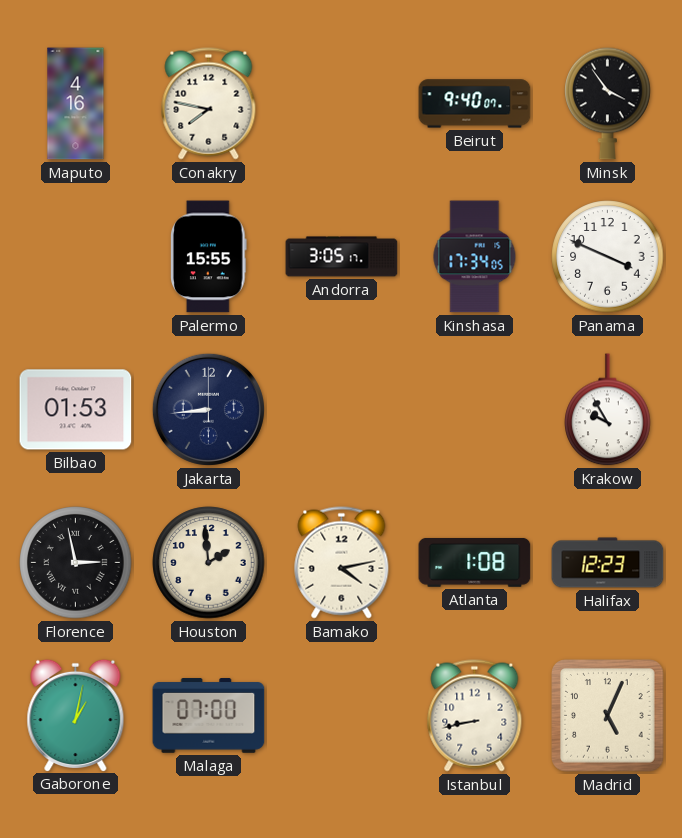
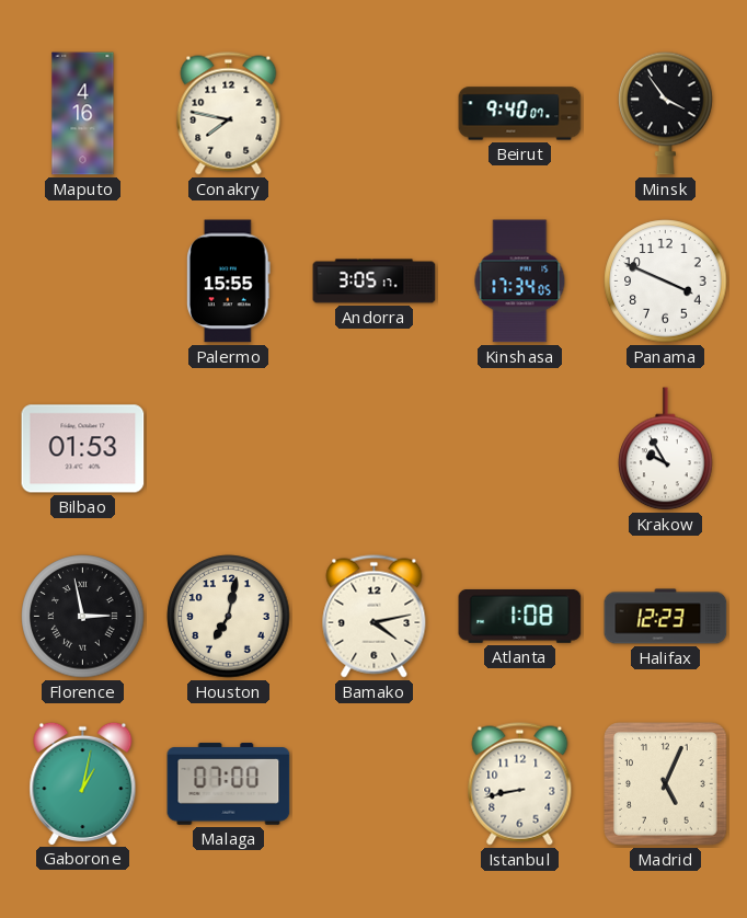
Jakarta: 8:44 -> none
Houston: 1:59 -> 7:02
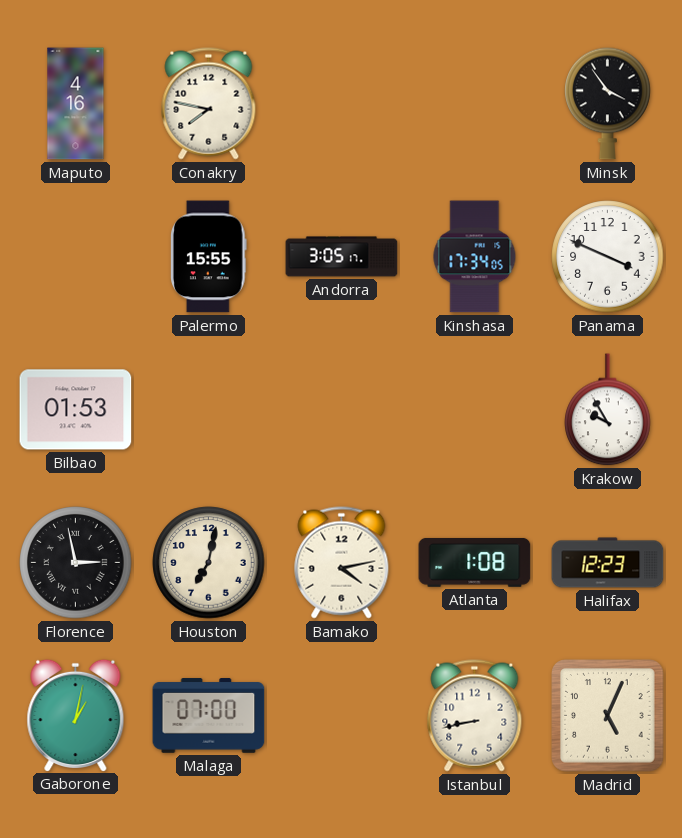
Beirut: 9:40 -> none
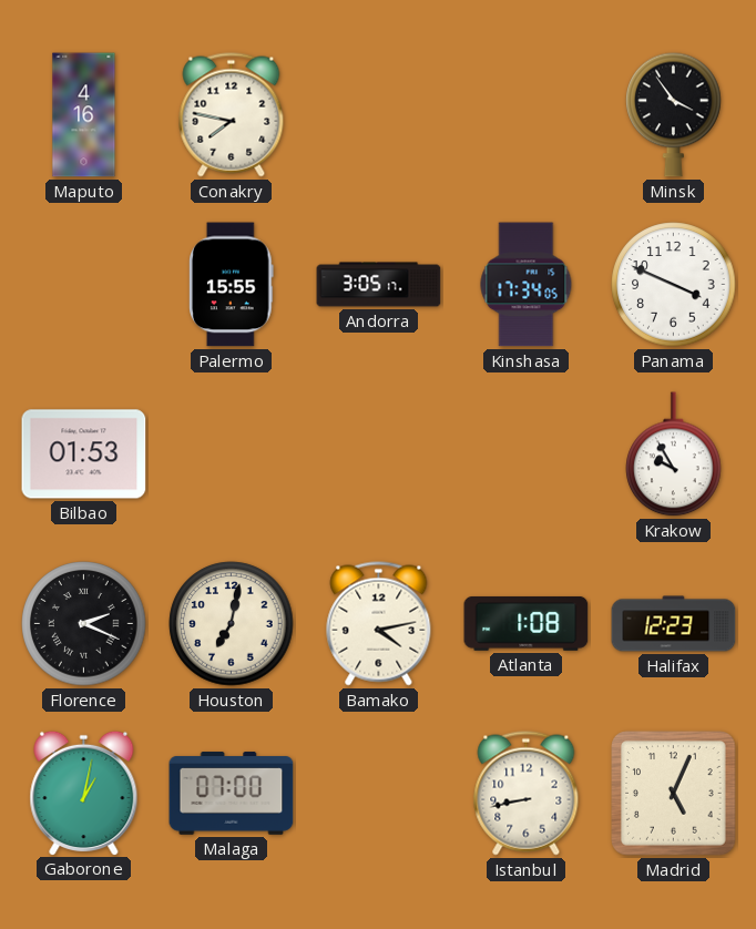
Florence: 2:58 -> 2:19
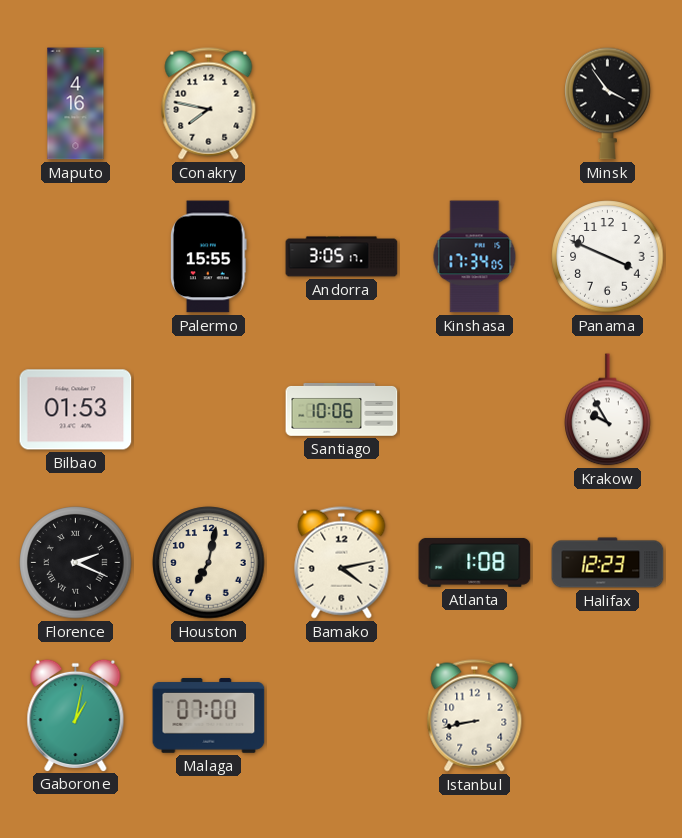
Santiago: none -> 10:06
Madrid: 5:04 -> none
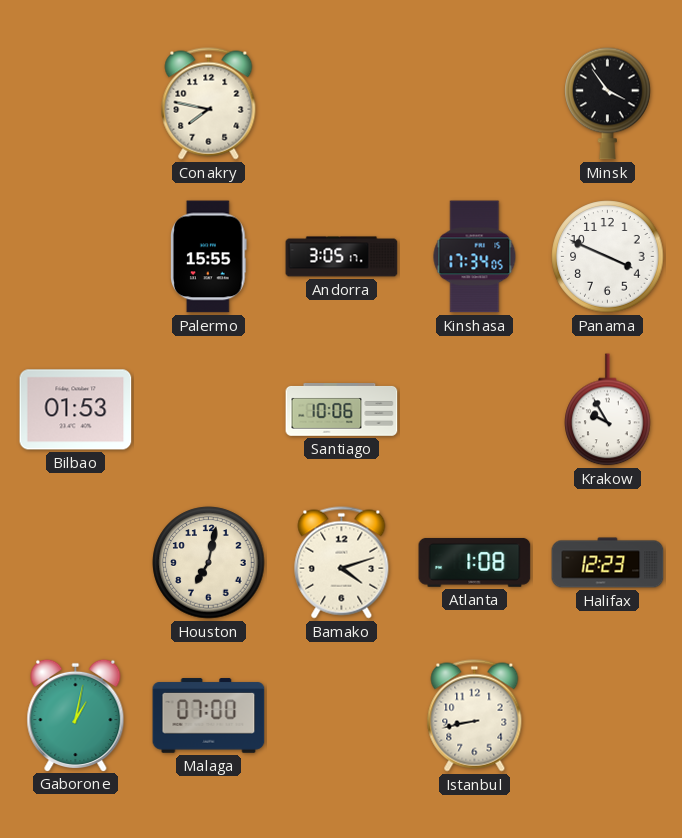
Maputo: 4:16 -> none
Florence: 2:19 -> none
Bamako: 4:13 -> 4:12
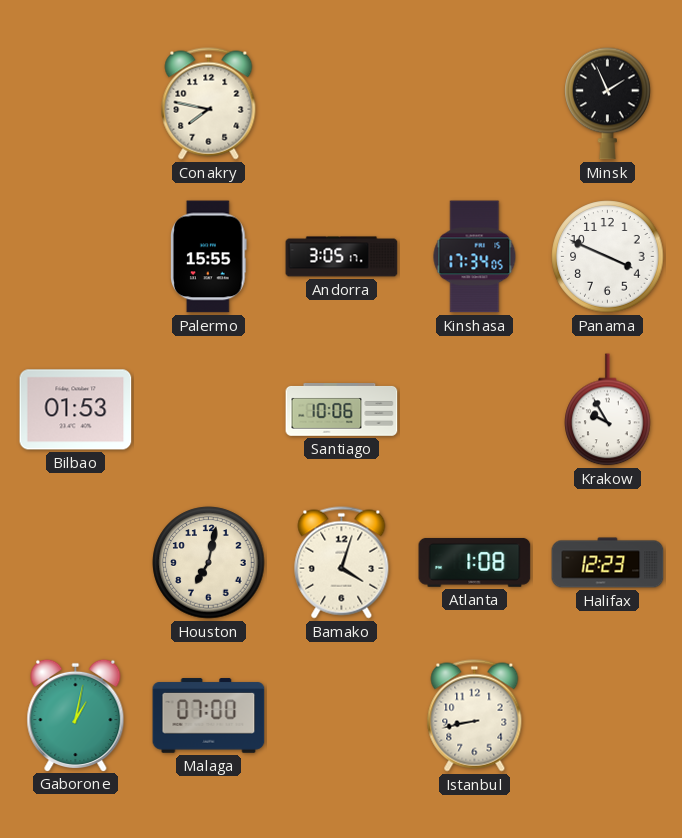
Minsk: 3:54 -> 1:56
Bamako: 4:12 -> 4:03
